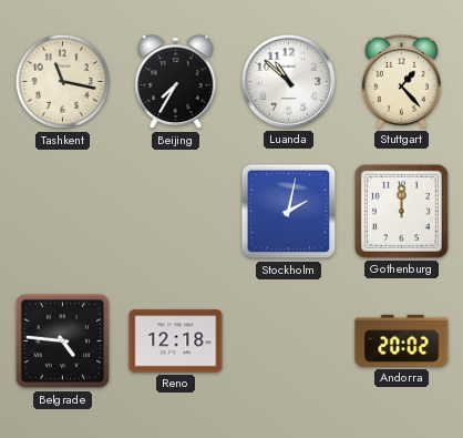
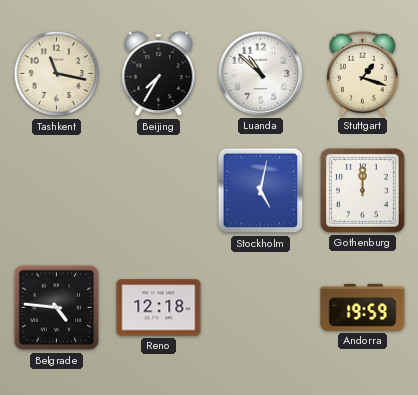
Stuttgart: 1:23 -> 1:18
Stockholm: 2:02 -> 5:02
Andorra: 20:02 -> 19:59
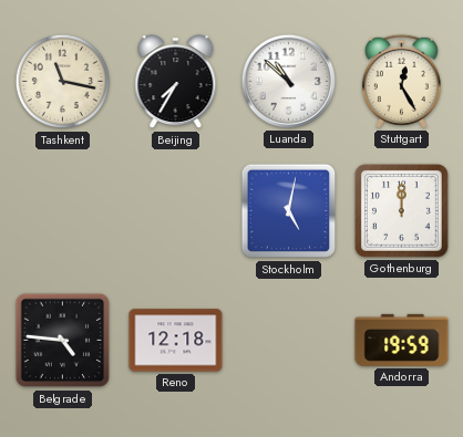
Stuttgart: 1:18 -> 12:25
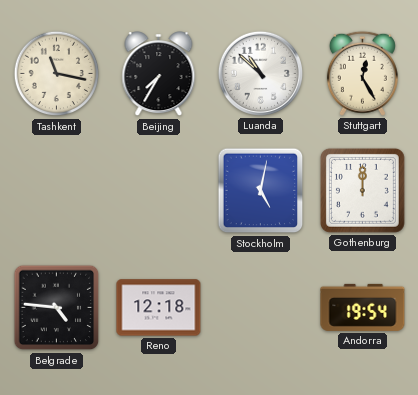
Andorra: 19:59 -> 19:54
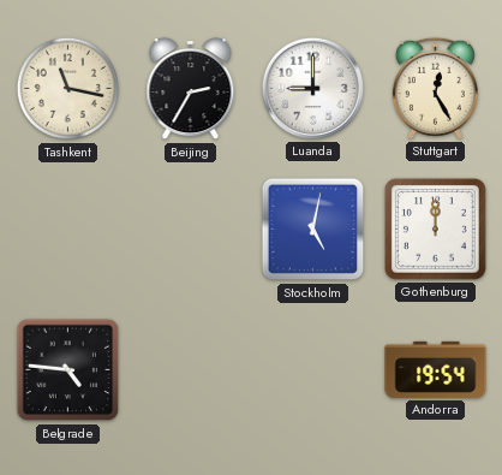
Beijing: 7:35 -> 2:35
Luanda: 10:52 -> 9:00
Reno: 12:18 -> none
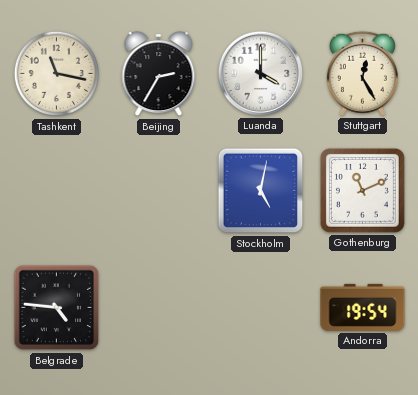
Luanda: 9:00 -> 4:00
Gothenburg: 12:00 -> 11:11
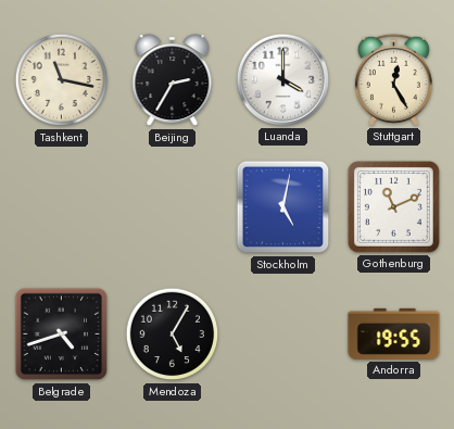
Belgrade: 4:46 -> 4:42
Mendoza: none -> 5:05
Andorra: 19:54 -> 19:55
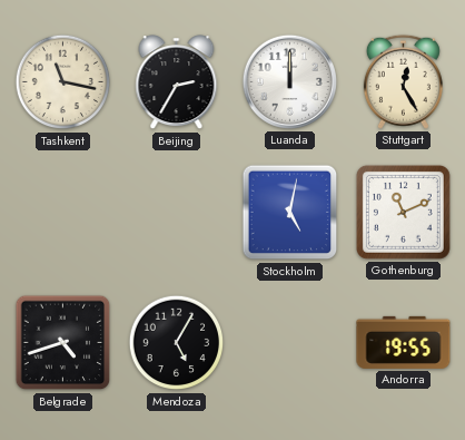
Luanda: 4:00 -> 12:00
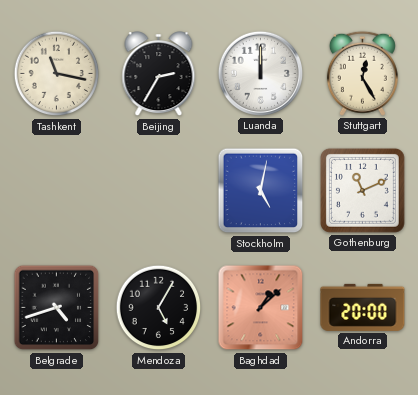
Baghdad: none -> 1:08
Andorra: 19:55 -> 20:00
